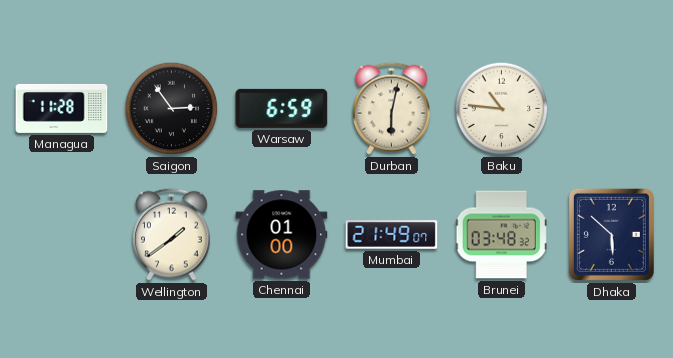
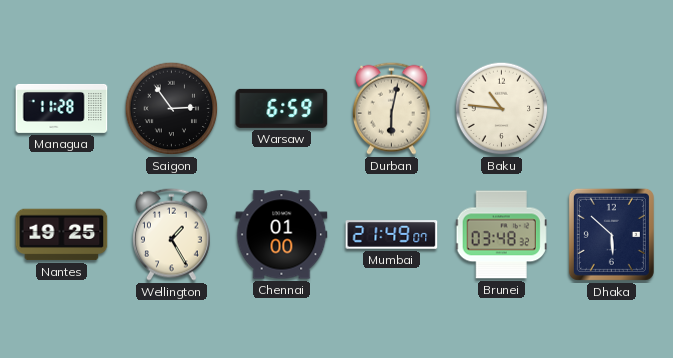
Nantes: none -> 19:25
Wellington: 1:39 -> 1:25
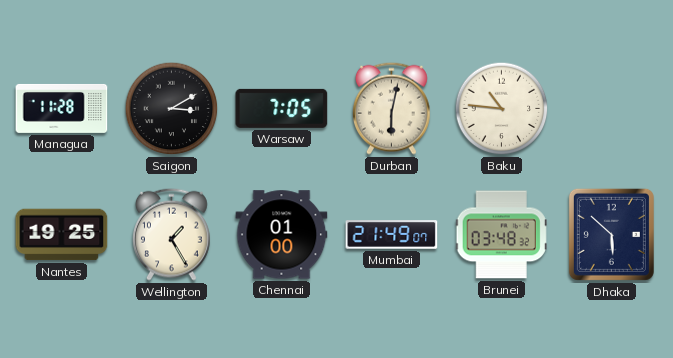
Saigon: 2:54 -> 3:10
Warsaw: 6:59 -> 7:05
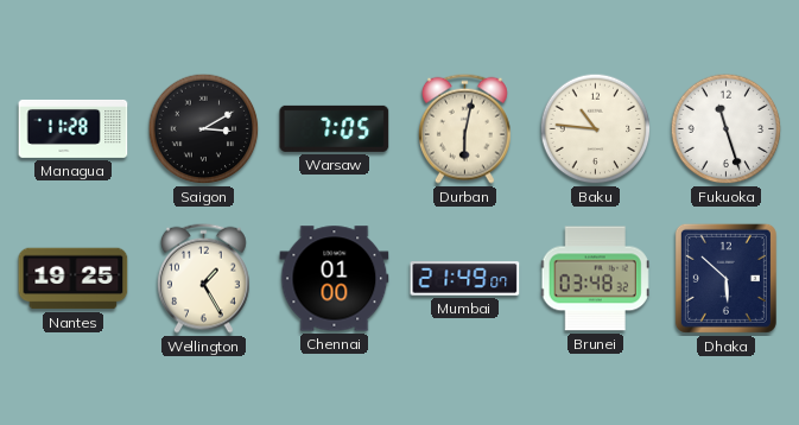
Fukuoka: none -> 11:27
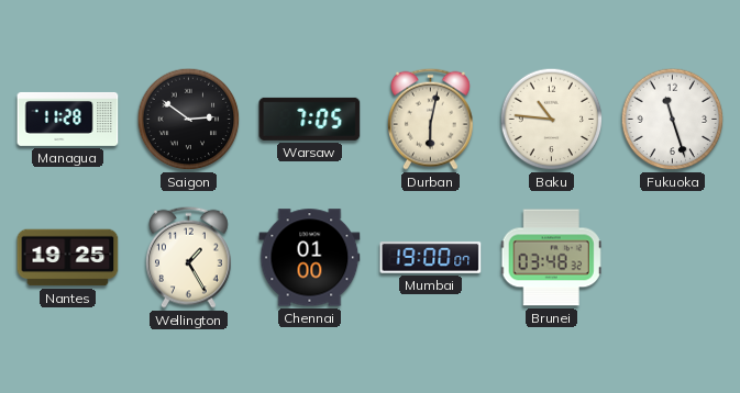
Saigon: 3:10 -> 2:51
Mumbai: 21:49 -> 19:00
Dhaka: 5:52 -> none
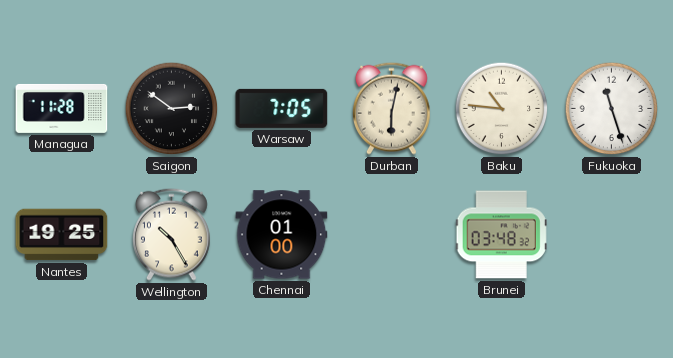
Wellington: 1:25 -> 10:25
Mumbai: 19:00 -> none
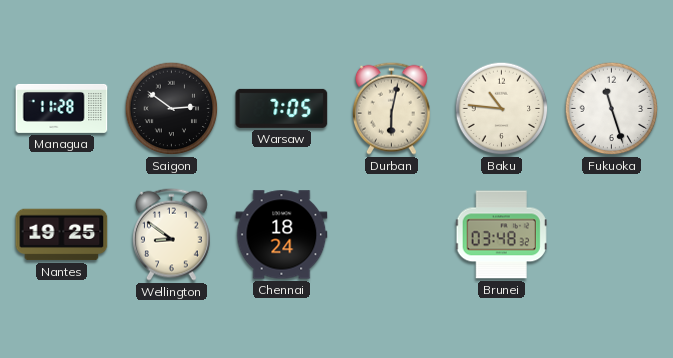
Wellington: 10:25 -> 8:51
Chennai: 01:00 -> 18:24
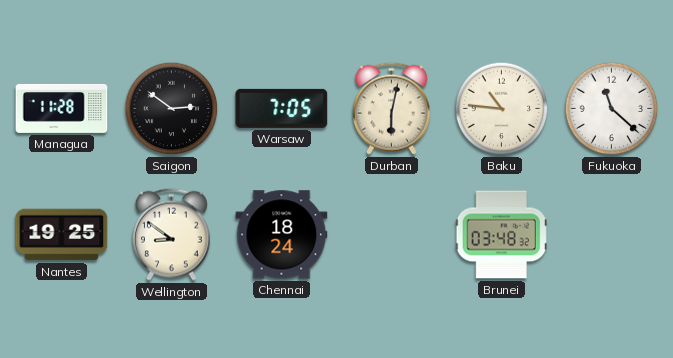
Fukuoka: 11:27 -> 11:22
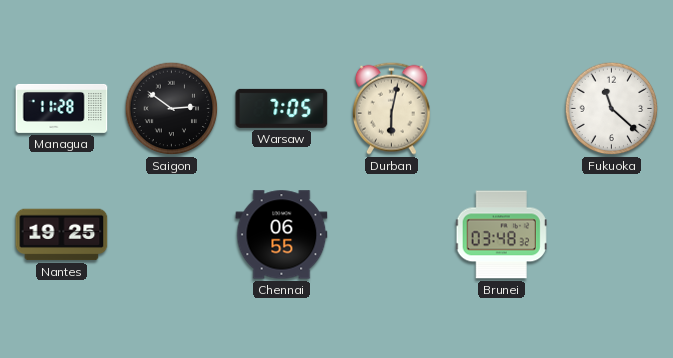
Baku: 10:46 -> none
Wellington: 8:51 -> none
Chennai: 18:24 -> 06:55
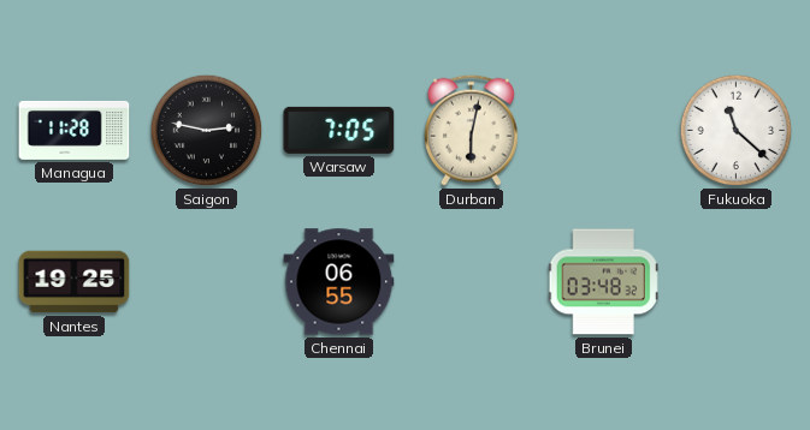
Saigon: 2:51 -> 2:47
